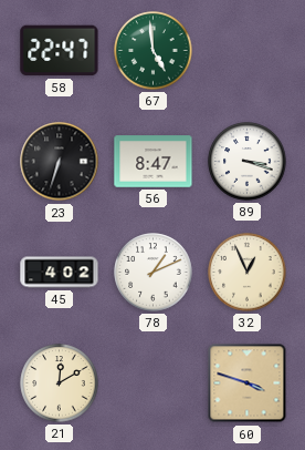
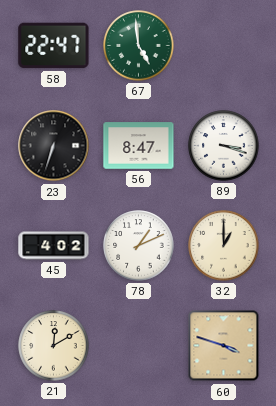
32: 12:56 -> 1:00
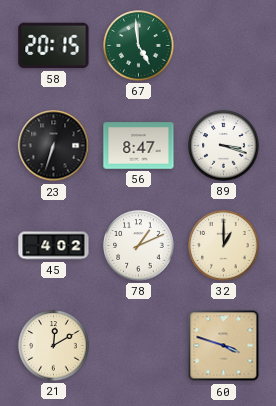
58: 22:47 -> 20:15
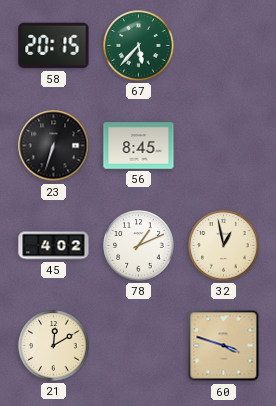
67: 4:59 -> 5:37
56: 8:47 -> 8:45
89: 3:18 -> none
32: 1:00 -> 12:58
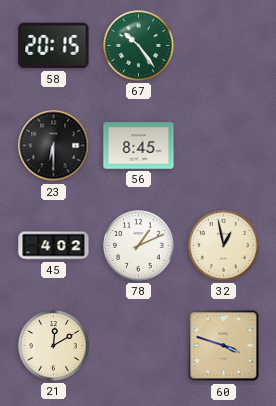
67: 5:37 -> 10:24
23: 6:33 -> 6:30
